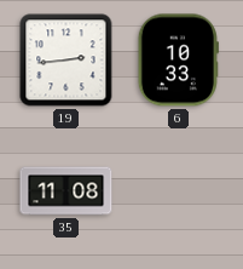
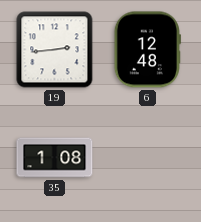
6: 10:33 -> 12:48
35: 11:08 -> 1:08
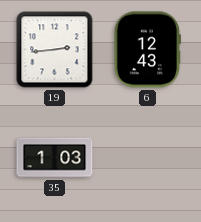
6: 12:48 -> 12:43
35: 1:08 -> 1:03
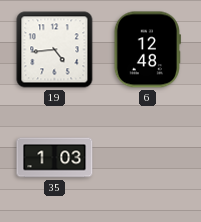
19: 2:44 -> 4:44
6: 12:43 -> 12:48
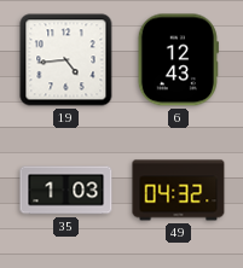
6: 12:48 -> 12:43
49: none -> 04:32
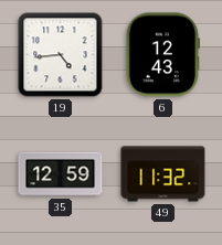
35: 1:03 -> 12:59
49: 04:32 -> 11:32
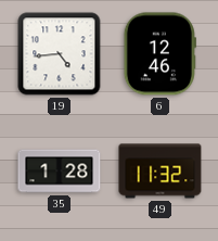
6: 12:43 -> 12:46
35: 12:59 -> 1:28
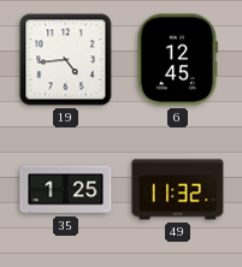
6: 12:46 -> 12:45
35: 1:28 -> 1:25
